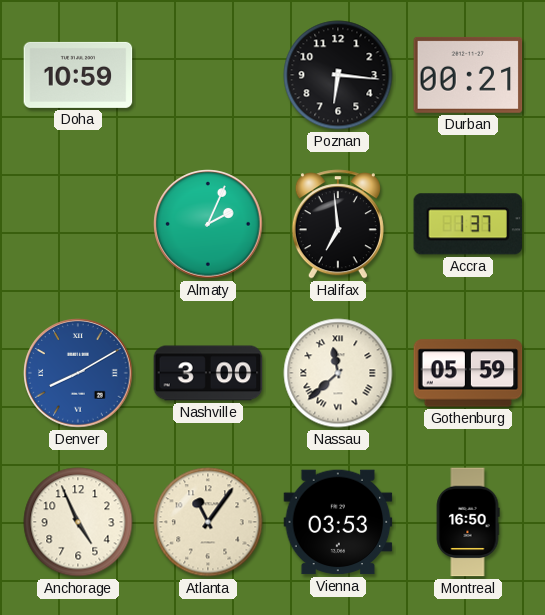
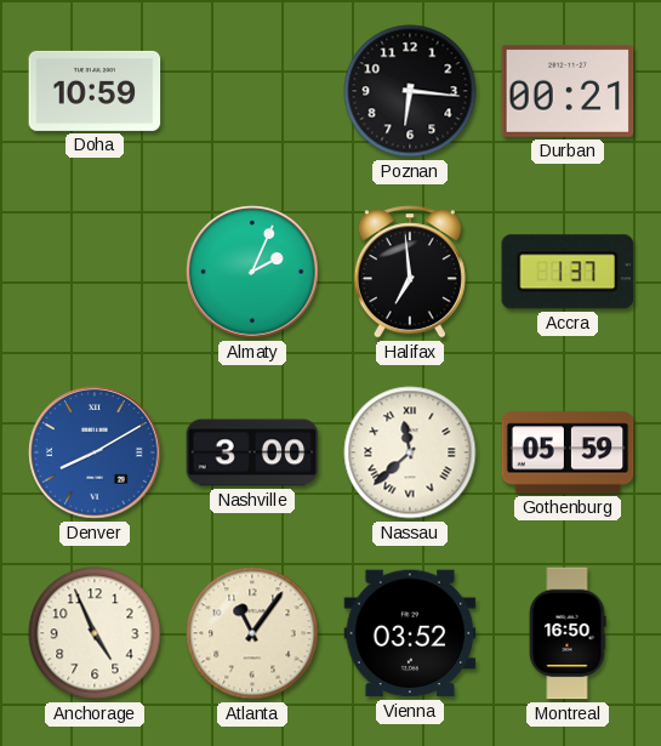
Vienna: 03:53 -> 03:52
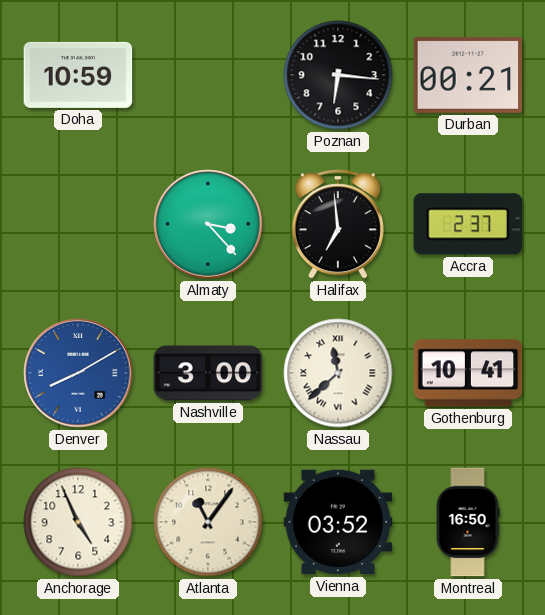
Almaty: 2:04 -> 3:23
Accra: 1:37 -> 2:37
Gothenburg: 05:59 -> 10:41
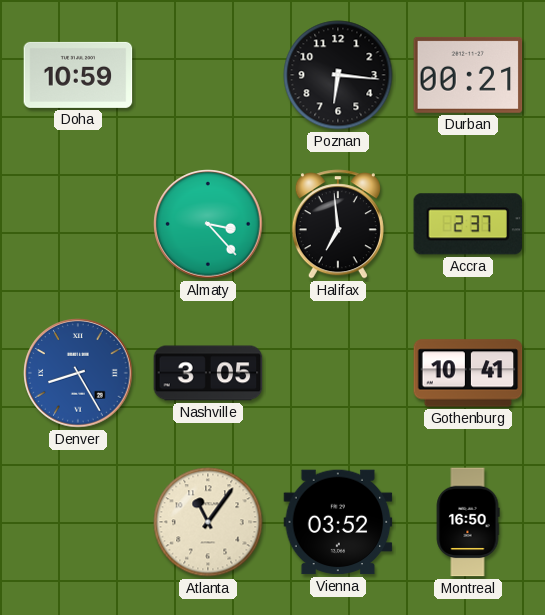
Denver: 8:10 -> 8:25
Nashville: 3:00 -> 3:05
Nassau: 11:38 -> none
Anchorage: 4:56 -> none
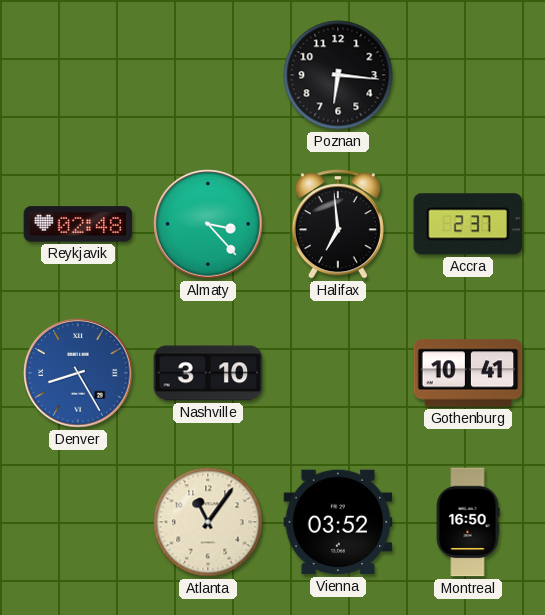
Doha: 10:59 -> none
Durban: 00:21 -> none
Reykjavik: none -> 02:48
Nashville: 3:05 -> 3:10
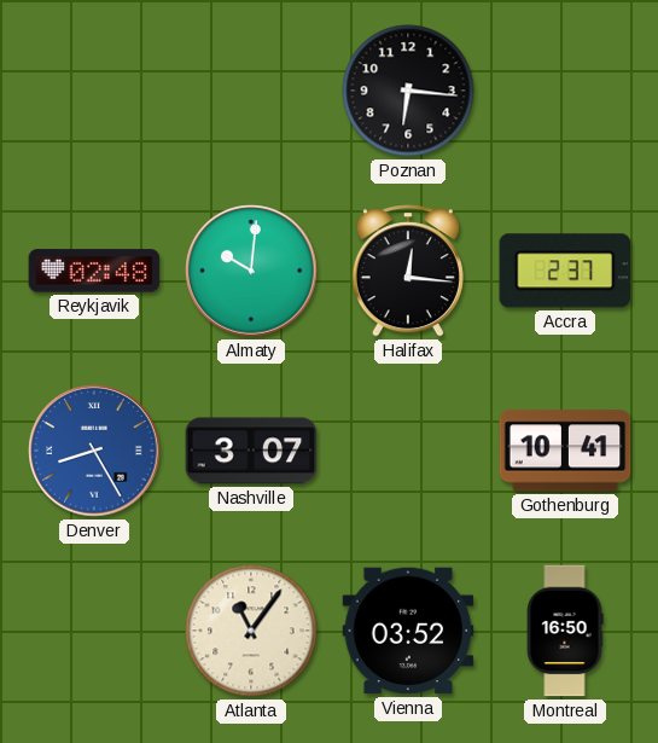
Almaty: 3:23 -> 10:01
Halifax: 6:59 -> 12:16
Nashville: 3:10 -> 3:07
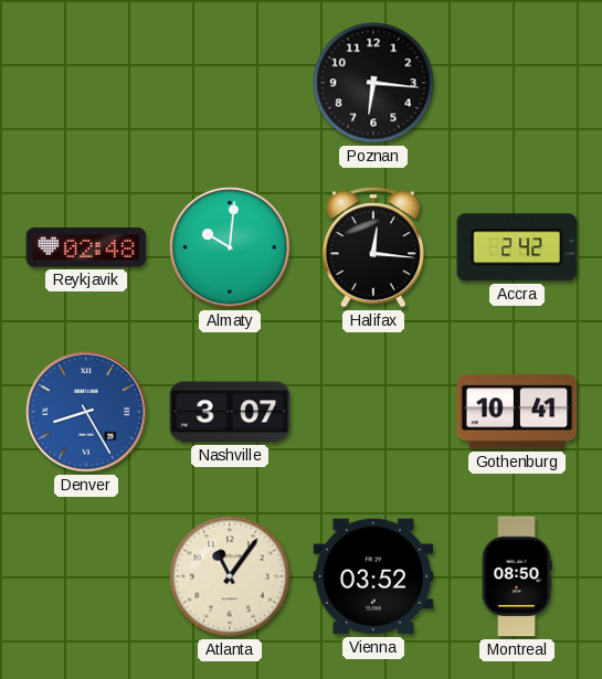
Accra: 2:37 -> 2:42
Montreal: 16:50 -> 08:50
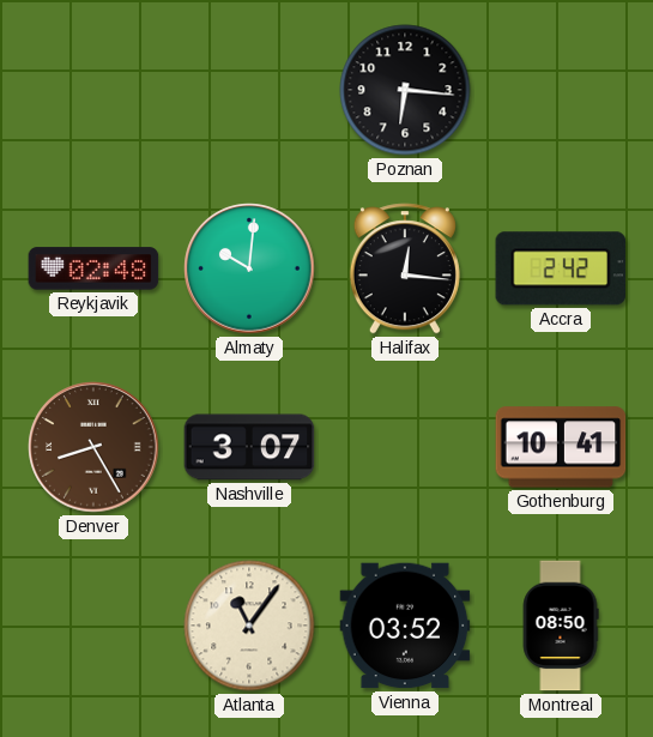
Denver dial: blue -> brown
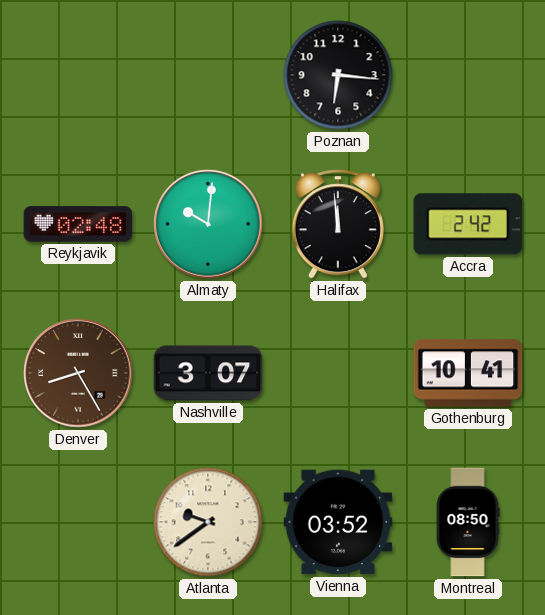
Halifax: 12:16 -> 11:59
Atlanta: 11:06 -> 9:39
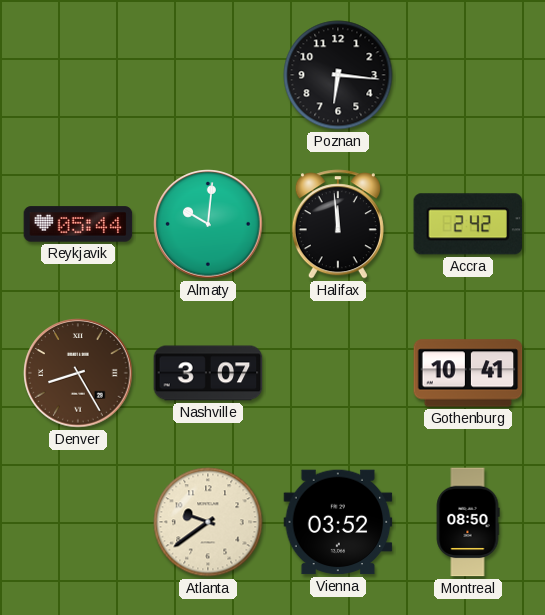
Reykjavik: 02:48 -> 05:44
